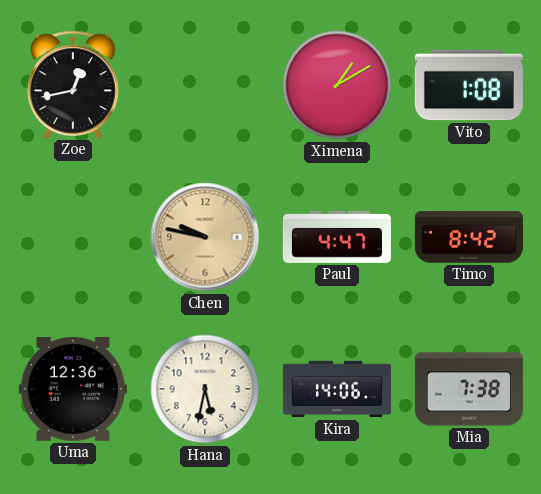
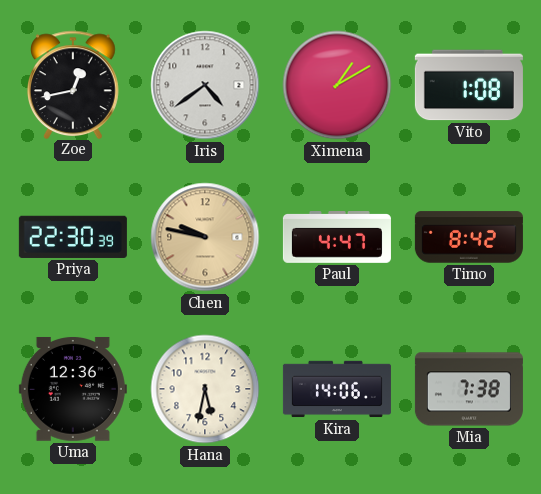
Iris: none -> 4:39
Priya: none -> 22:30
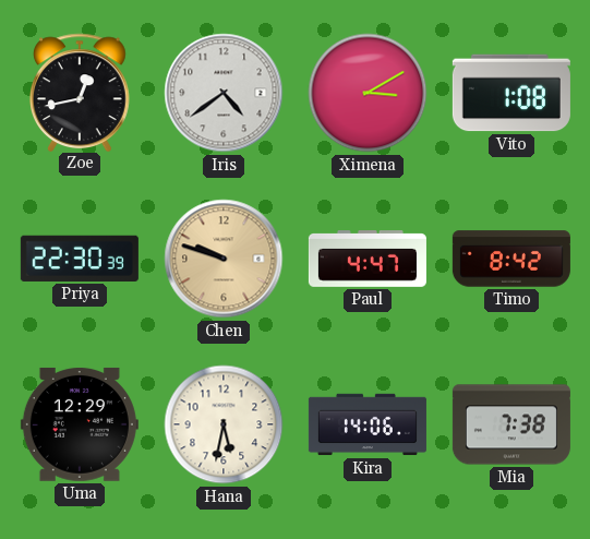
Ximena: 1:10 -> 3:10
Chen: 9:47 -> 9:48
Uma: 12:36 -> 12:29
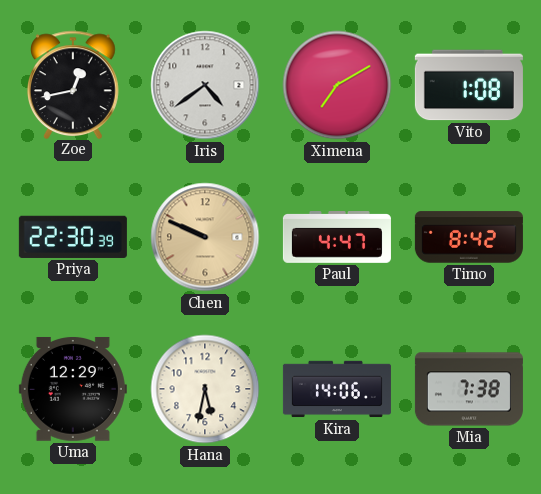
Ximena: 3:10 -> 7:10
Chen: 9:48 -> 9:49
